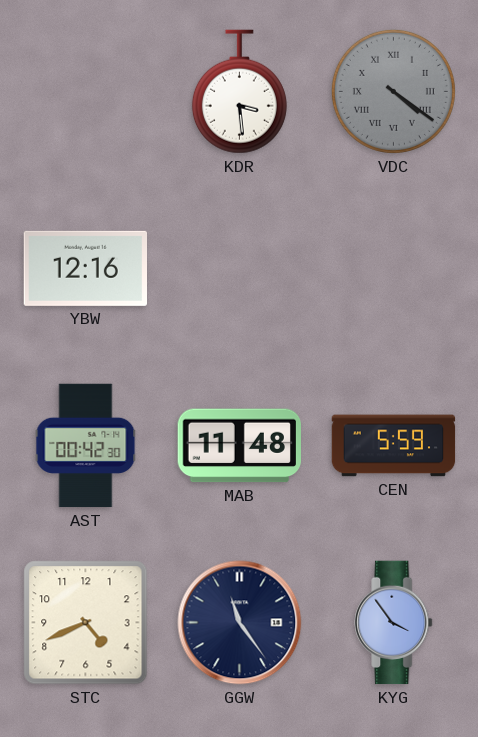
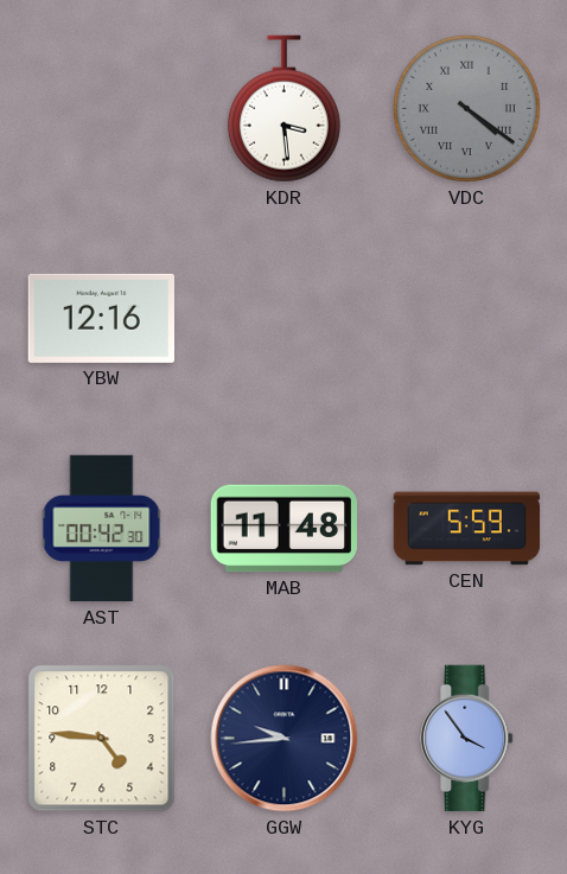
STC: 4:41 -> 4:46
GGW: 11:24 -> 9:44
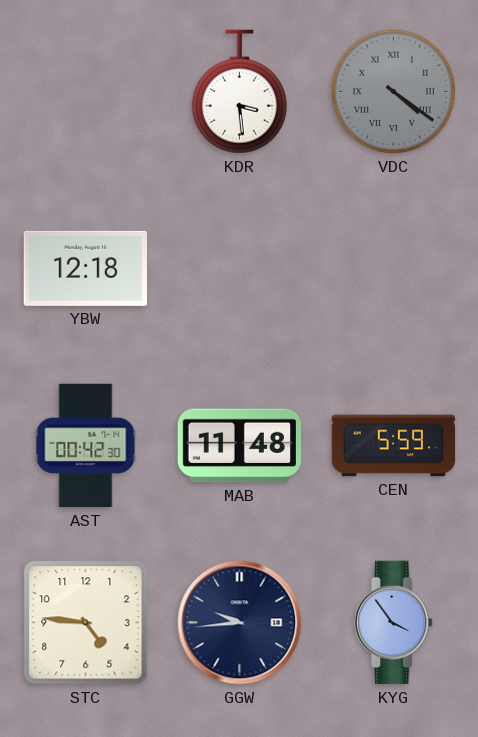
YBW: 12:16 -> 12:18
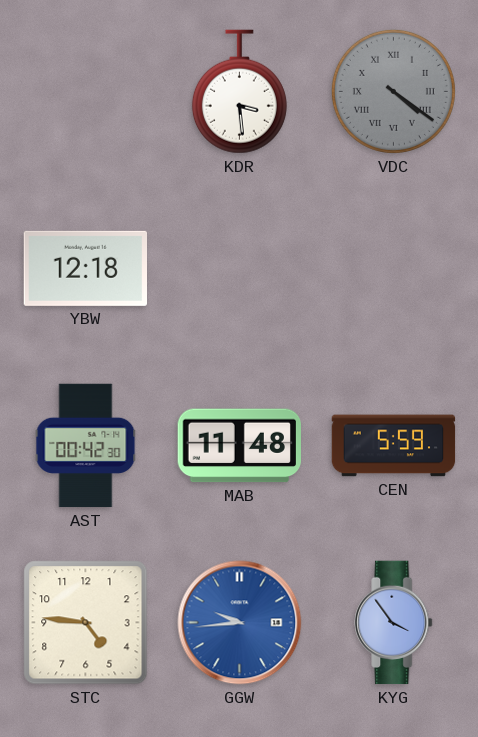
GGW dial: navy -> blue
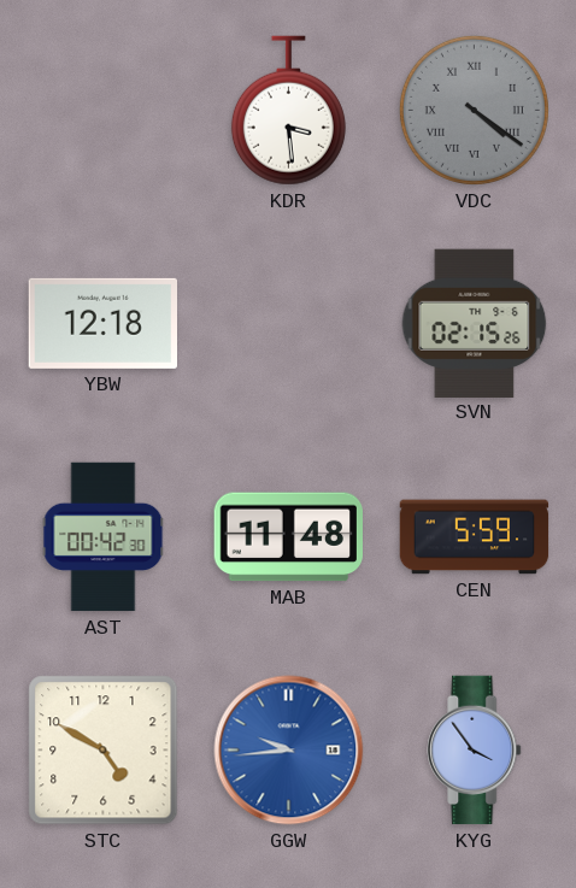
SVN: none -> 02:15
STC: 4:46 -> 4:50
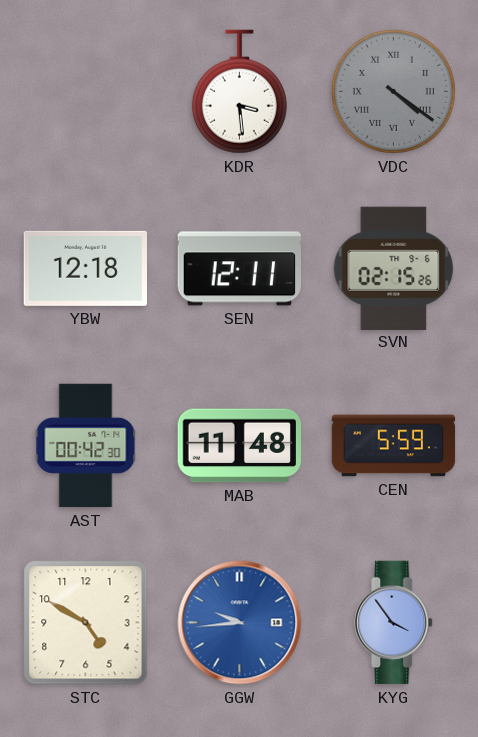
SEN: none -> 12:11
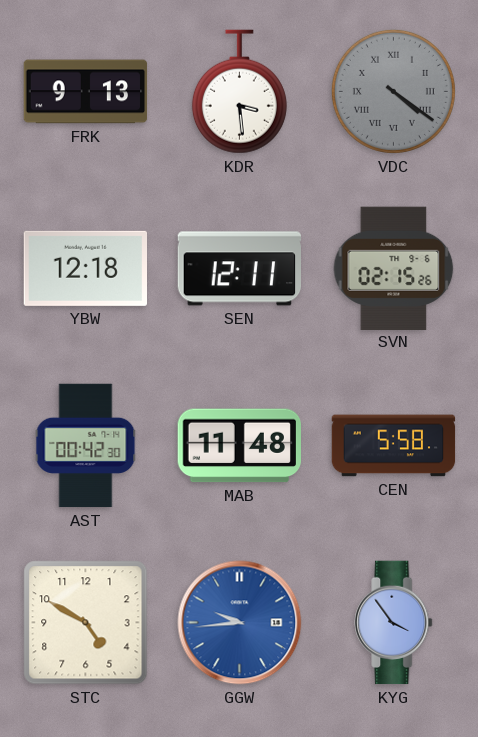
FRK: none -> 9:13
CEN: 5:59 -> 5:58
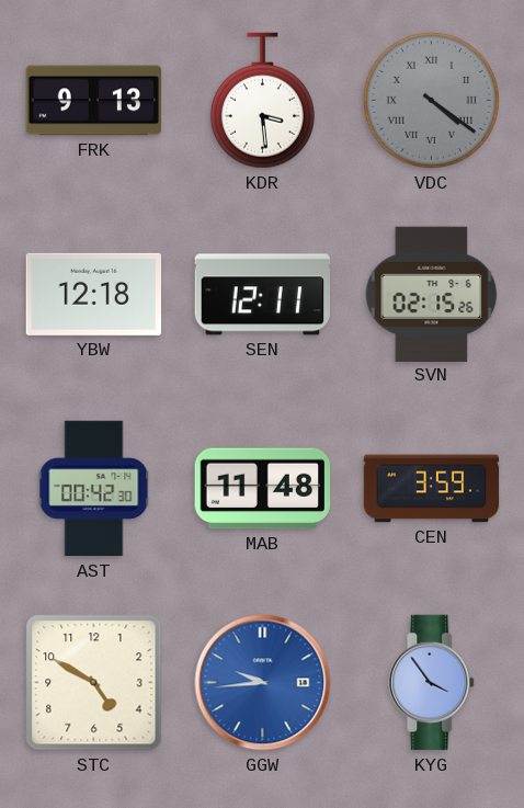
CEN: 5:58 -> 3:59
